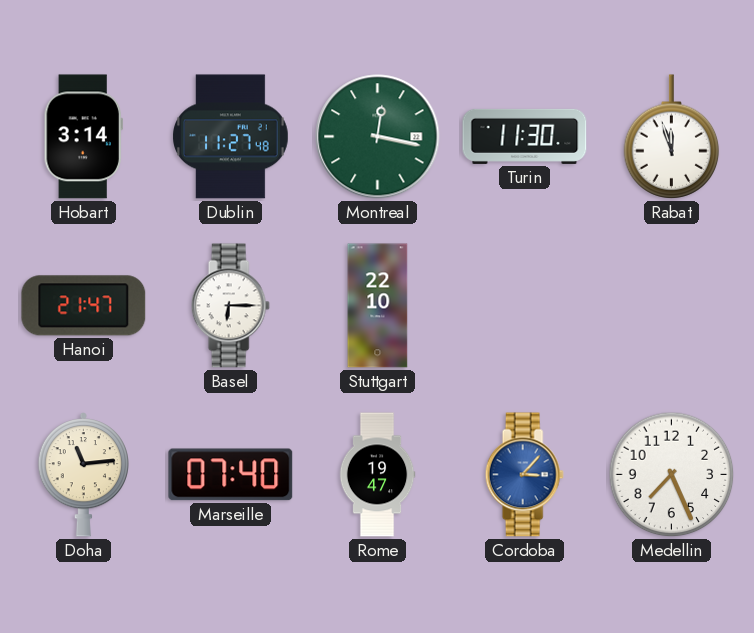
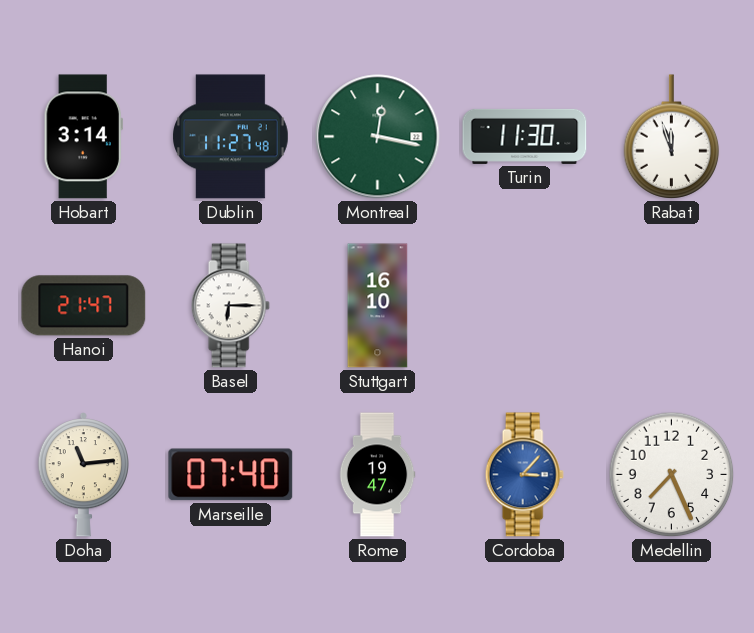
Stuttgart: 22:10 -> 16:10
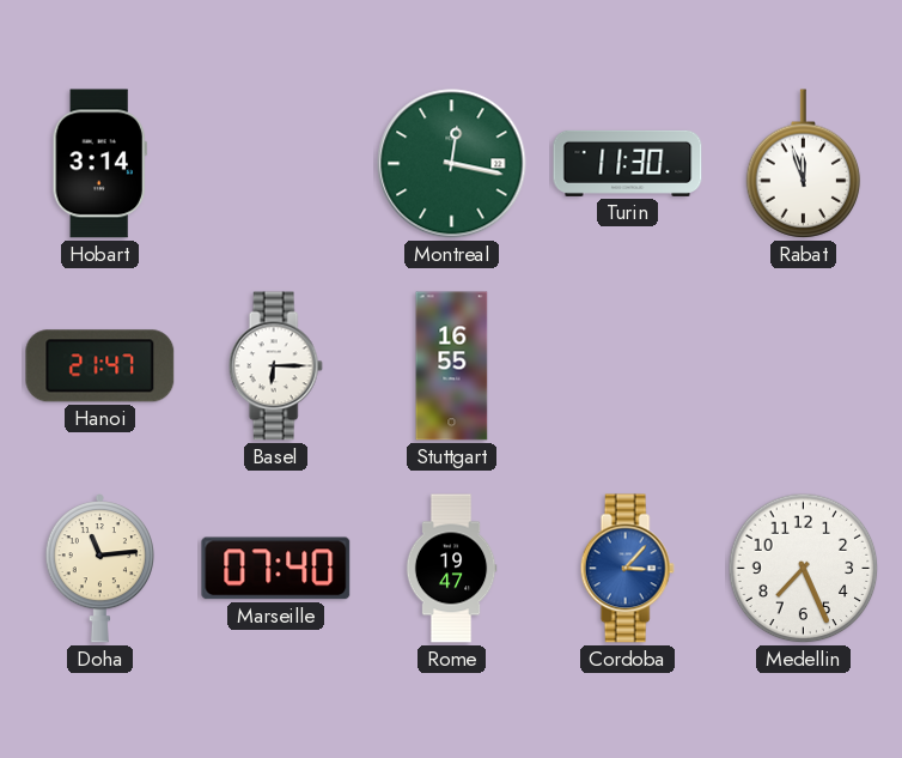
Dublin: 11:27 -> none
Stuttgart: 16:10 -> 16:55
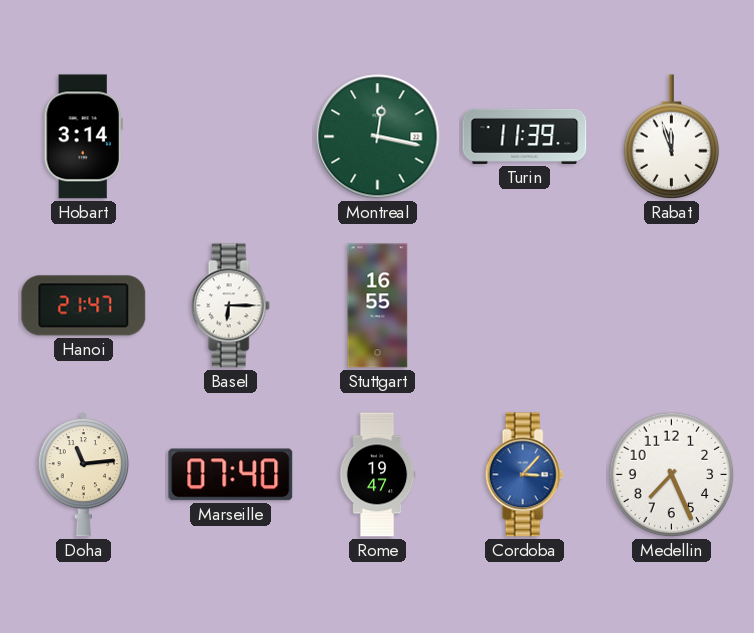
Turin: 11:30 -> 11:39
